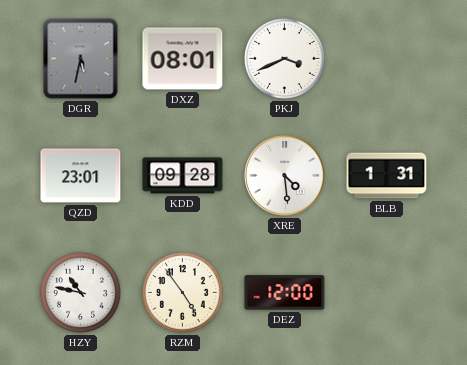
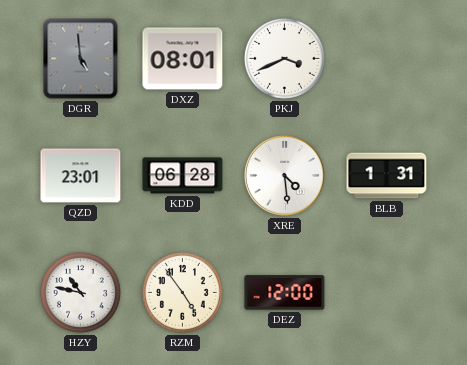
DGR: 5:32 -> 4:59
KDD: 09:28 -> 06:28
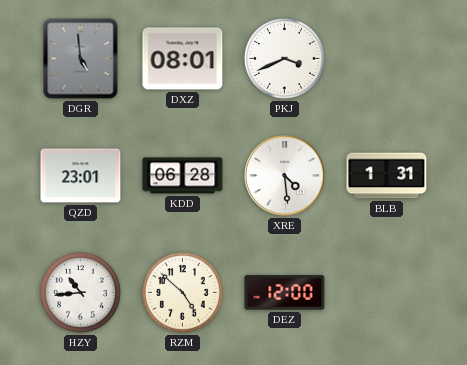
HZY: 10:47 -> 10:44
RZM: 4:54 -> 4:52
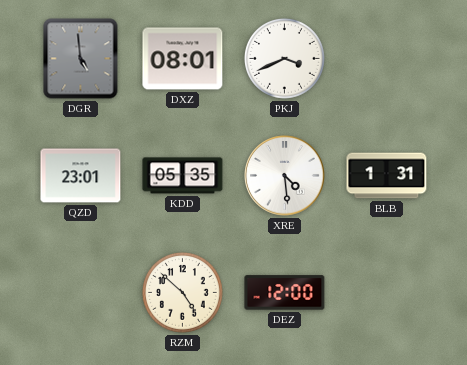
KDD: 06:28 -> 05:35
HZY: 10:44 -> none
